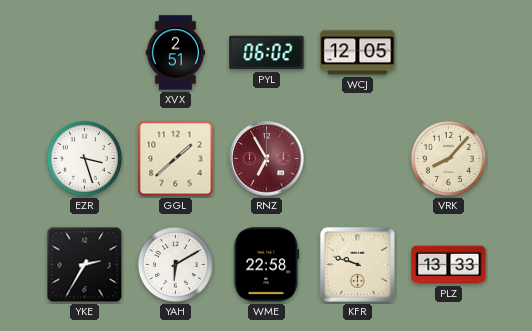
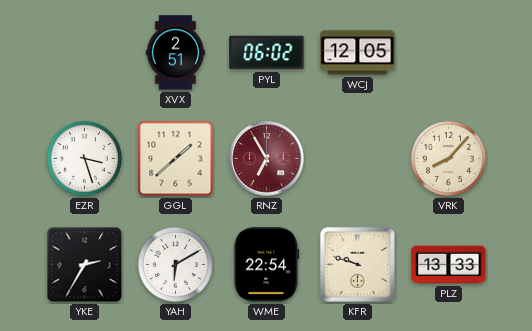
WME: 22:58 -> 22:54
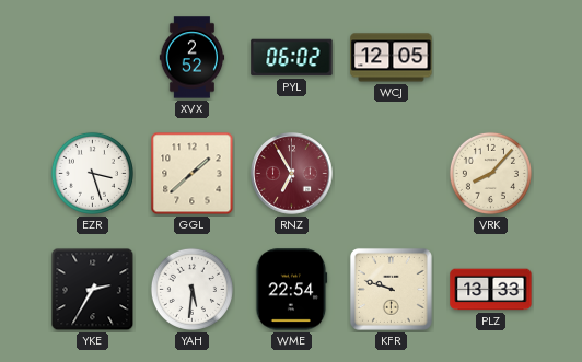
XVX: 2:51 -> 2:52
YAH: 6:10 -> 5:31
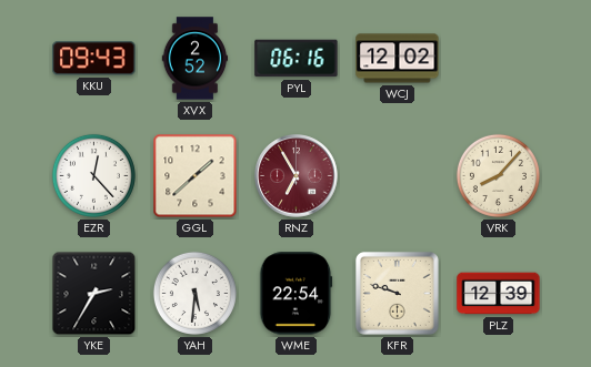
KKU: none -> 09:43
PYL: 06:02 -> 06:16
WCJ: 12:05 -> 12:02
EZR: 3:27 -> 12:23
PLZ: 13:33 -> 12:39
